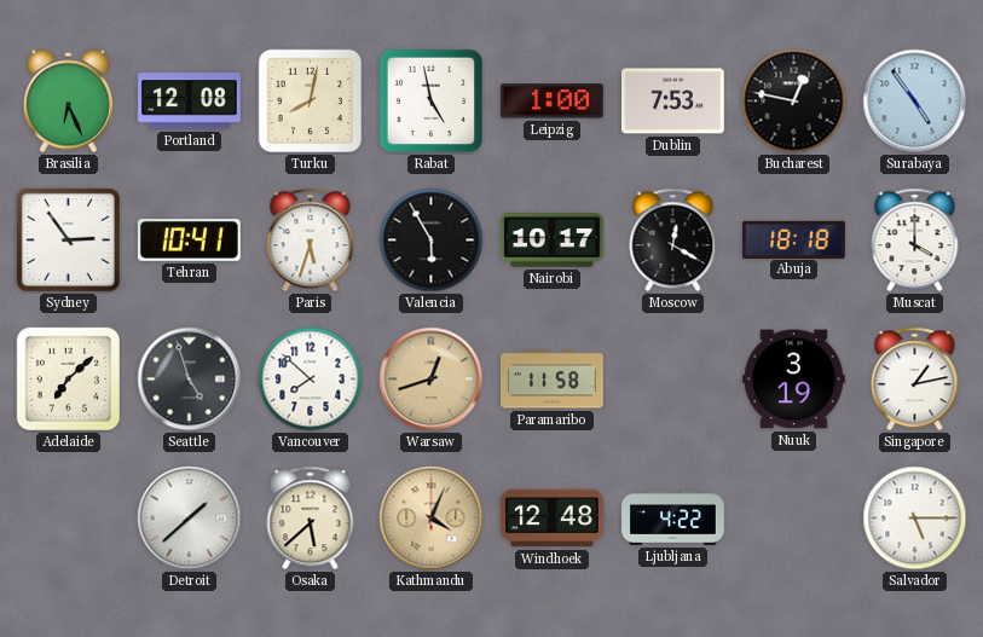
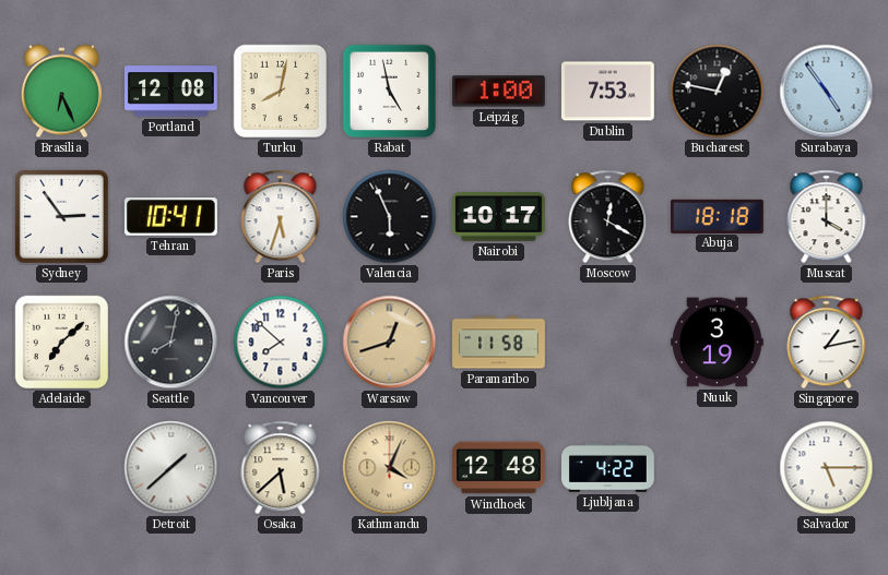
Valencia: 5:55 -> 5:56
Seattle: 4:57 -> 8:02
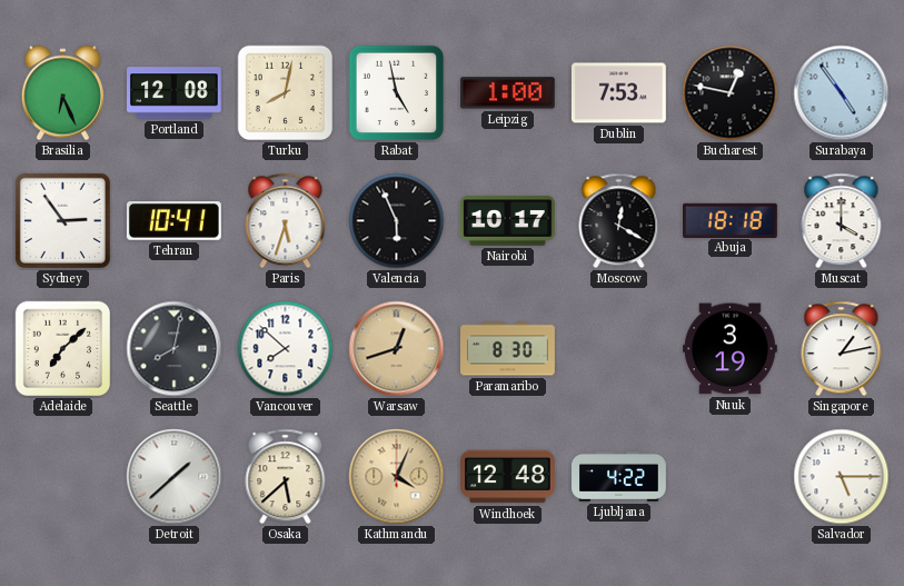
Paramaribo: 11:58 -> 8:30
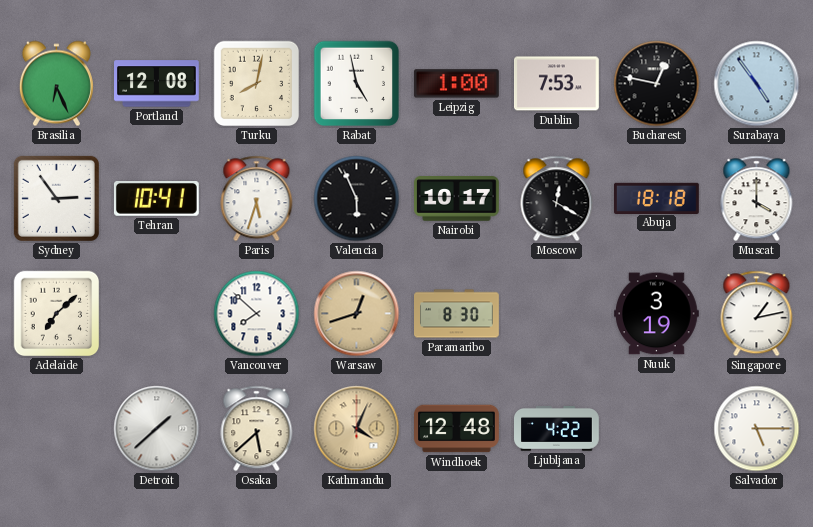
Seattle: 8:02 -> none
